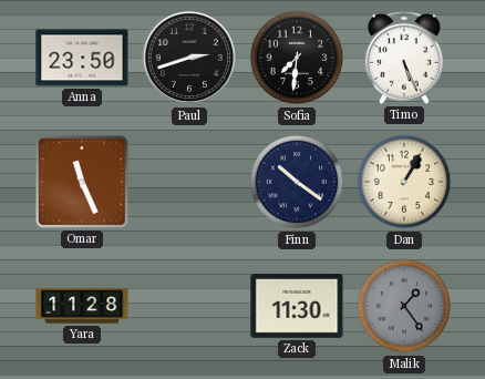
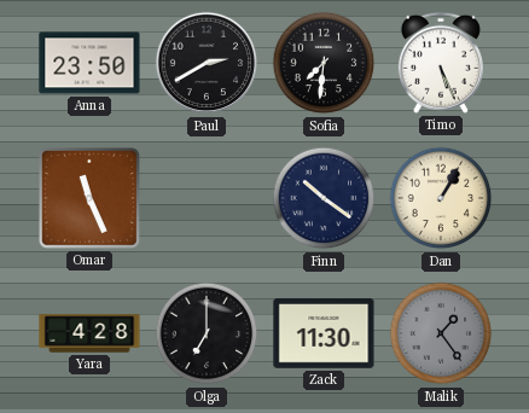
Paul: 2:42 -> 2:40
Yara: 11:28 -> 4:28
Olga: none -> 7:00
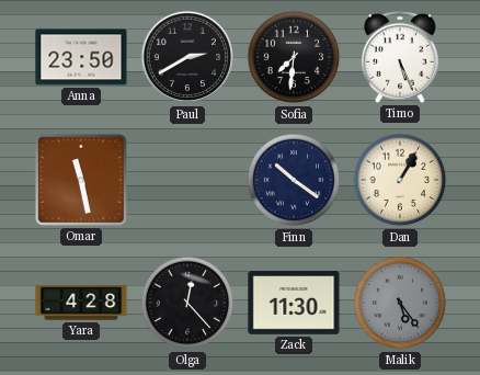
Omar: 11:26 -> 11:28
Olga: 7:00 -> 12:23
Malik: 1:24 -> 5:24
